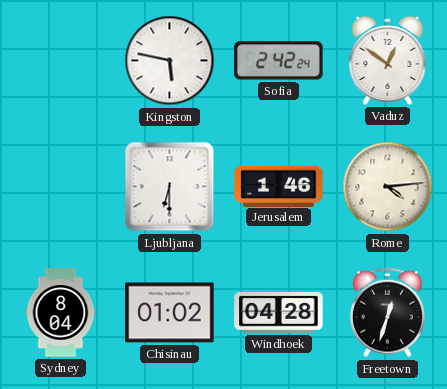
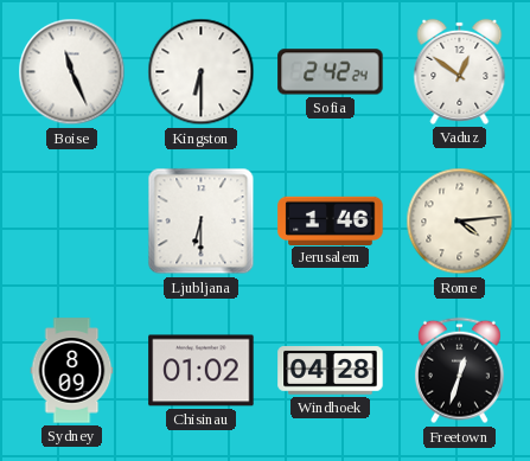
Boise: none -> 11:26
Kingston: 5:47 -> 6:30
Sydney: 8:04 -> 8:09
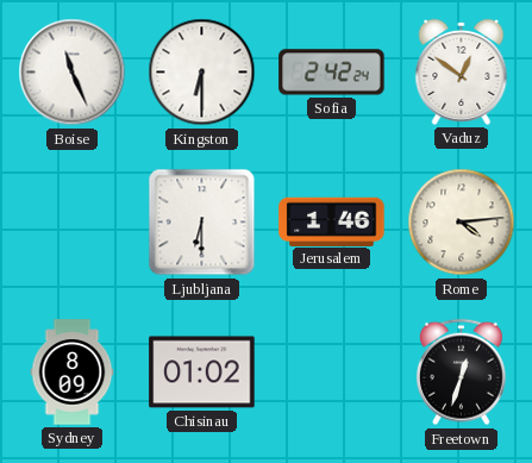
Windhoek: 04:28 -> none
